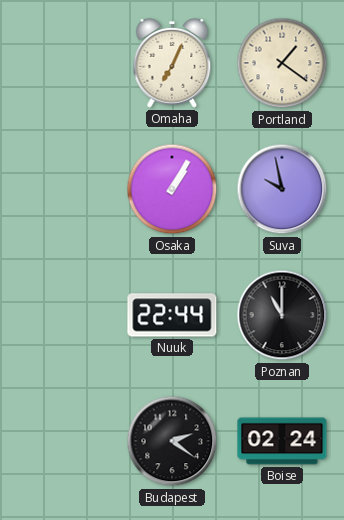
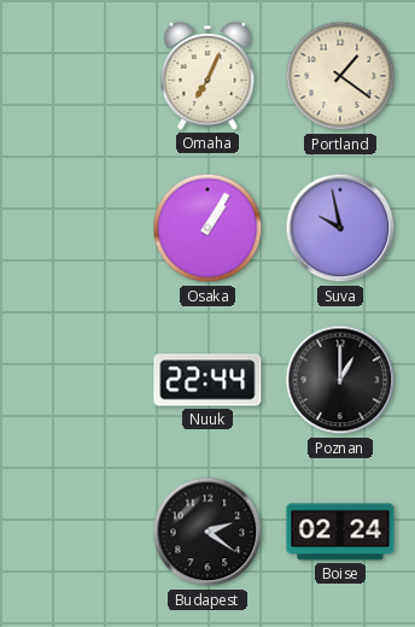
Poznan: 11:00 -> 1:00
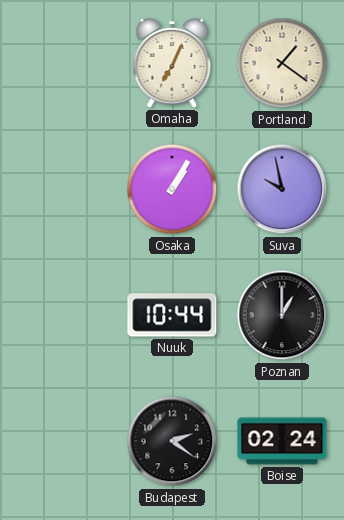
Nuuk: 22:44 -> 10:44
